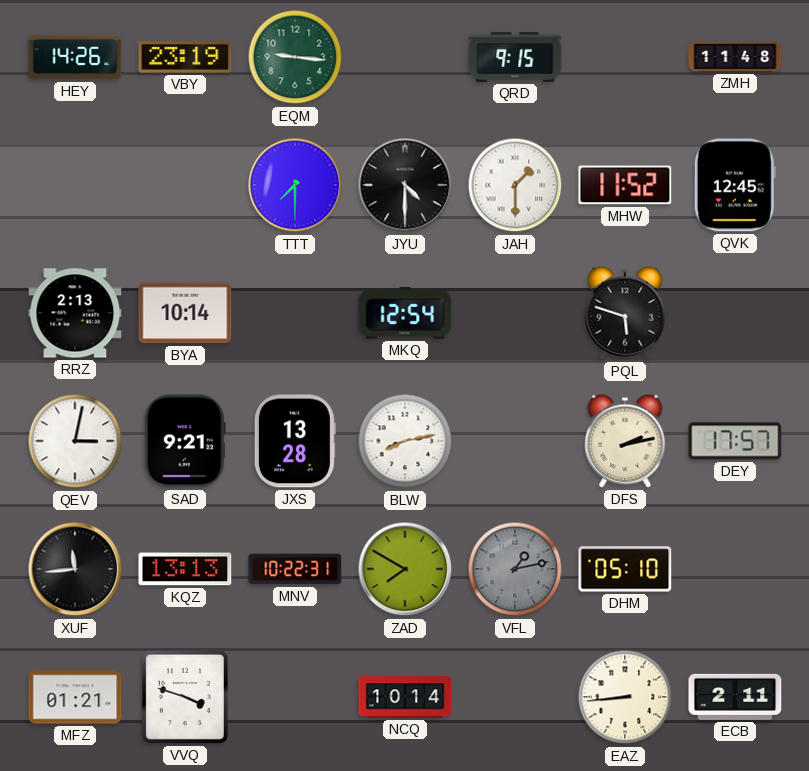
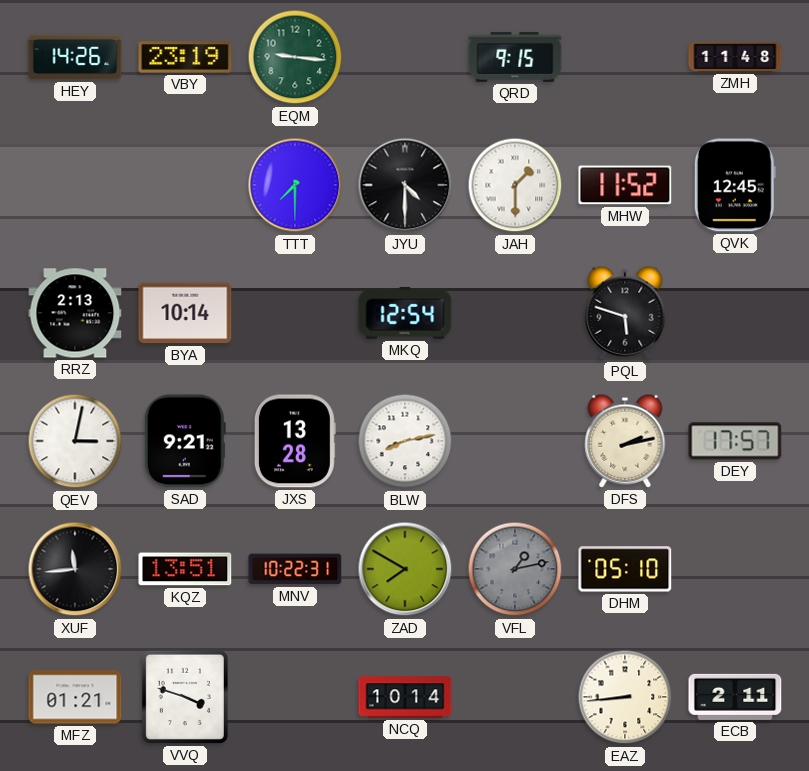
KQZ: 13:13 -> 13:51
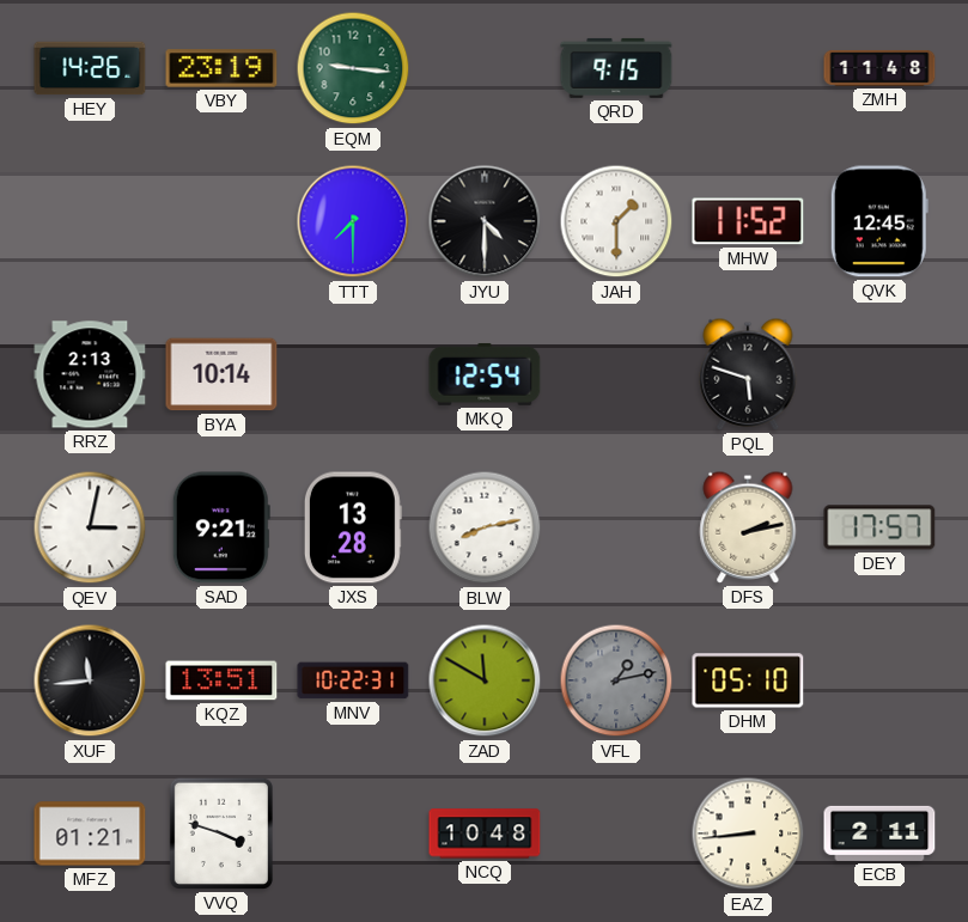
ZAD: 7:50 -> 11:50
NCQ: 10:14 -> 10:48
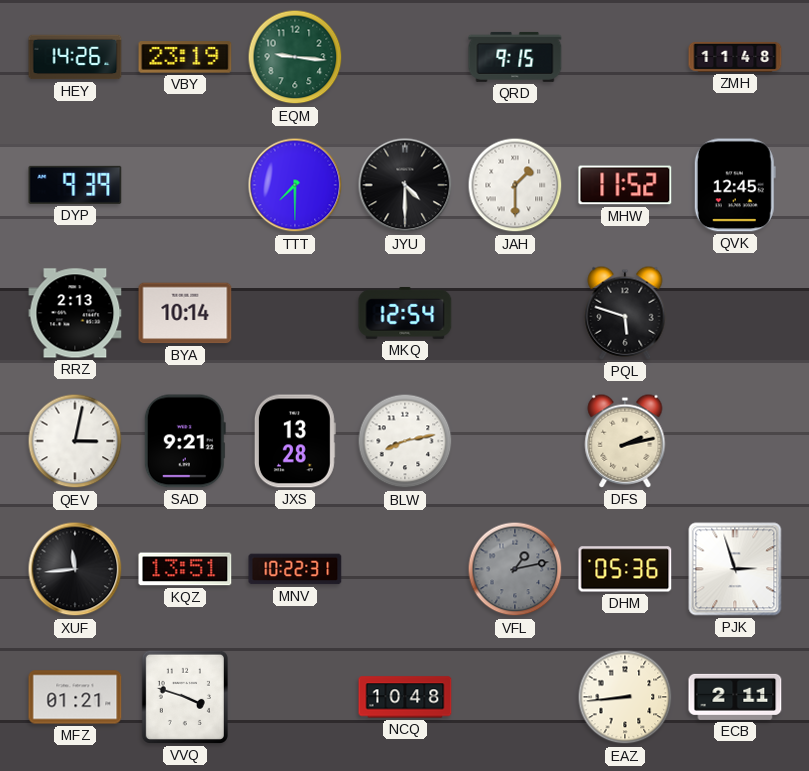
DYP: none -> 9:39
DEY: 17:57 -> none
ZAD: 11:50 -> none
DHM: 05:10 -> 05:36
PJK: none -> 2:57
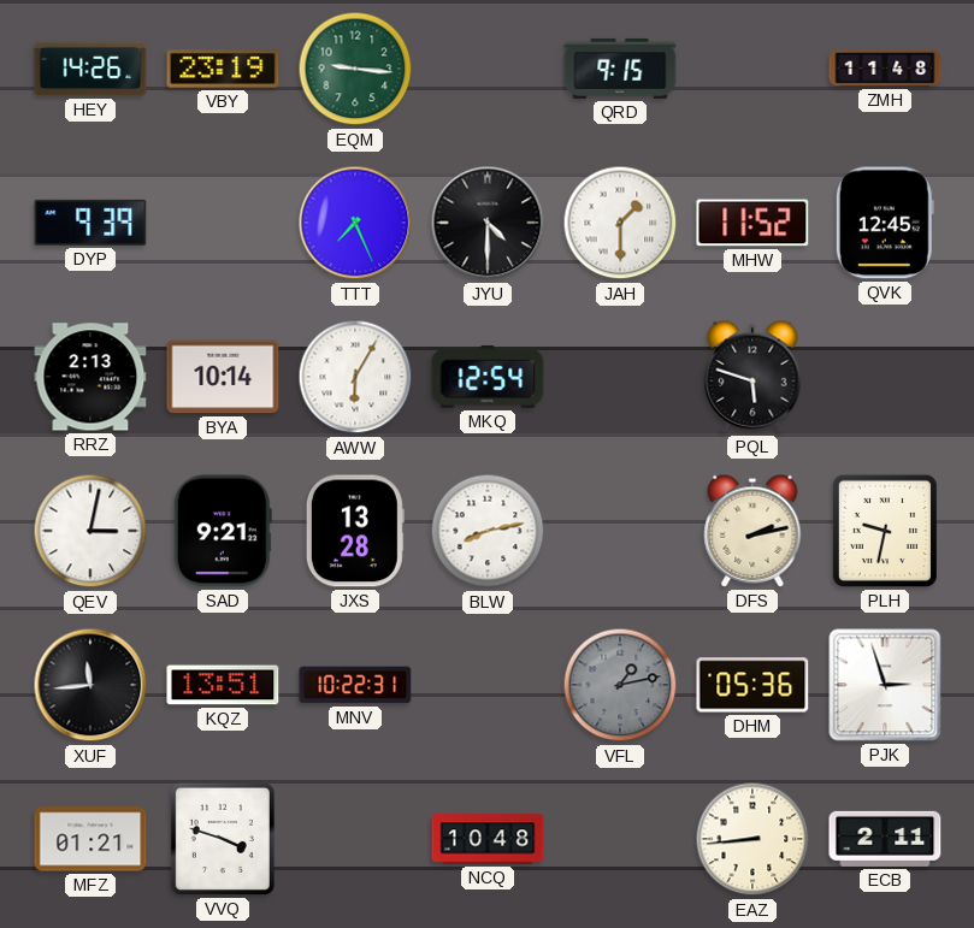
TTT: 7:30 -> 7:26
AWW: none -> 6:05
PLH: none -> 9:32
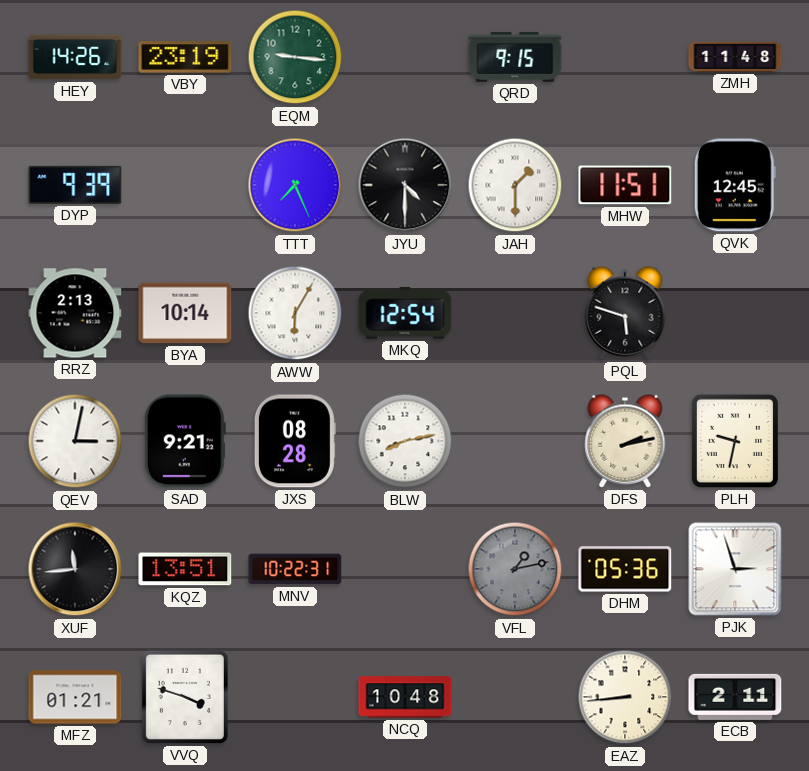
MHW: 11:52 -> 11:51
JXS: 13:28 -> 08:28
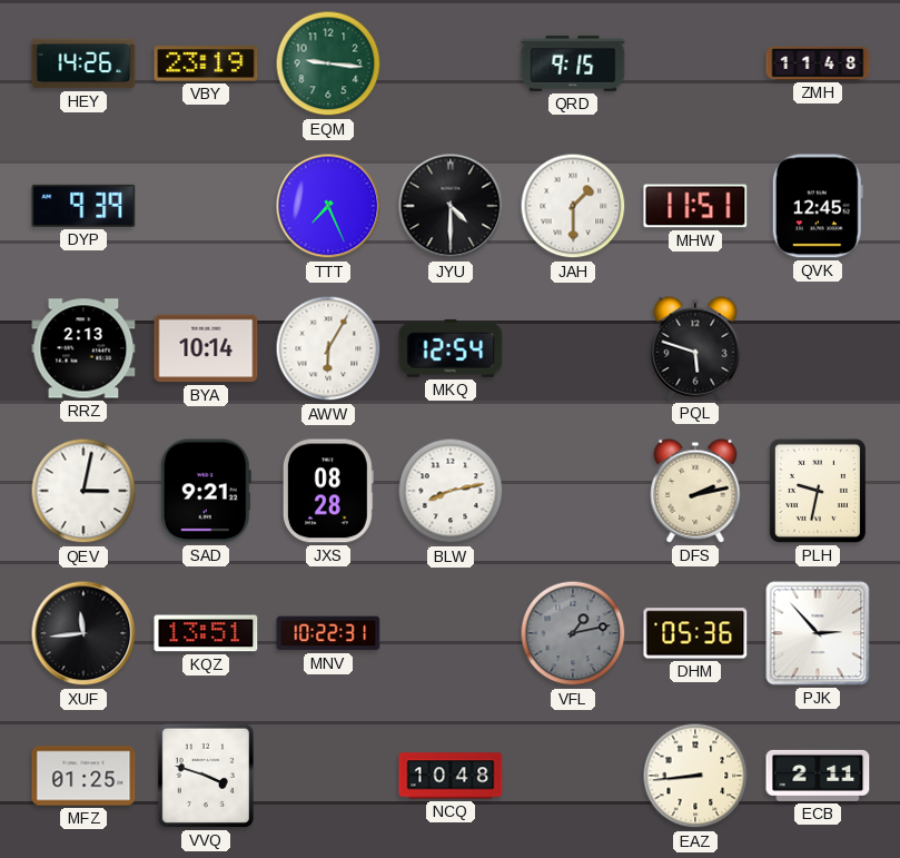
PJK: 2:57 -> 2:53
MFZ: 01:21 -> 01:25
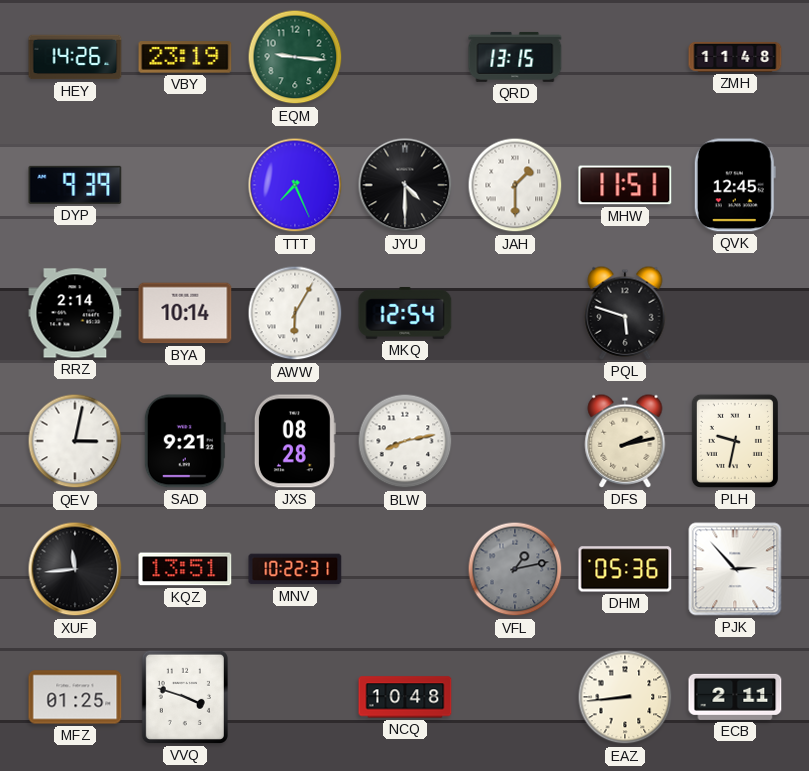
QRD: 9:15 -> 13:15
RRZ: 2:13 -> 2:14
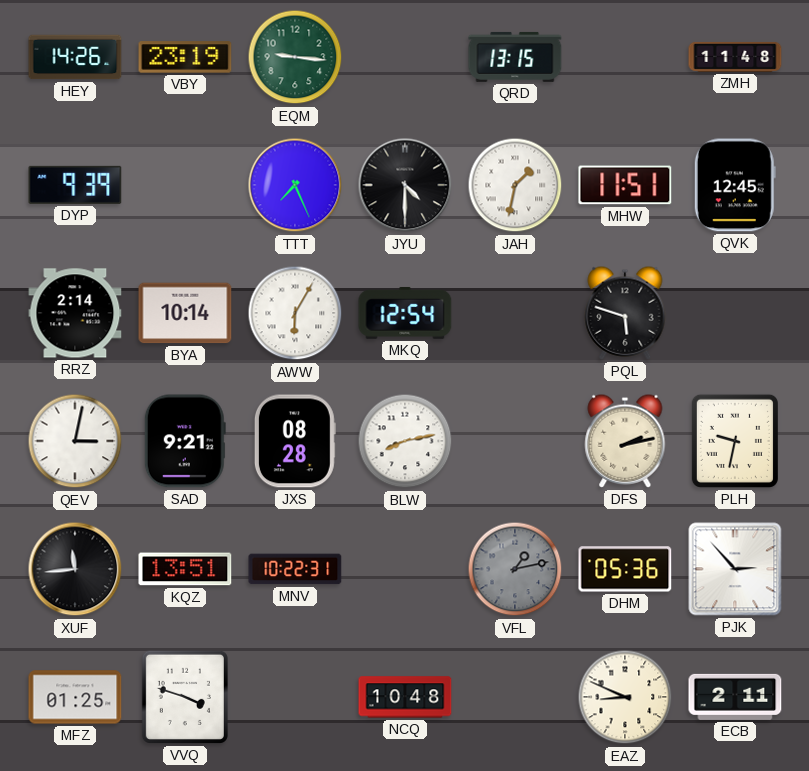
JAH: 1:30 -> 1:32
EAZ: 8:44 -> 8:49
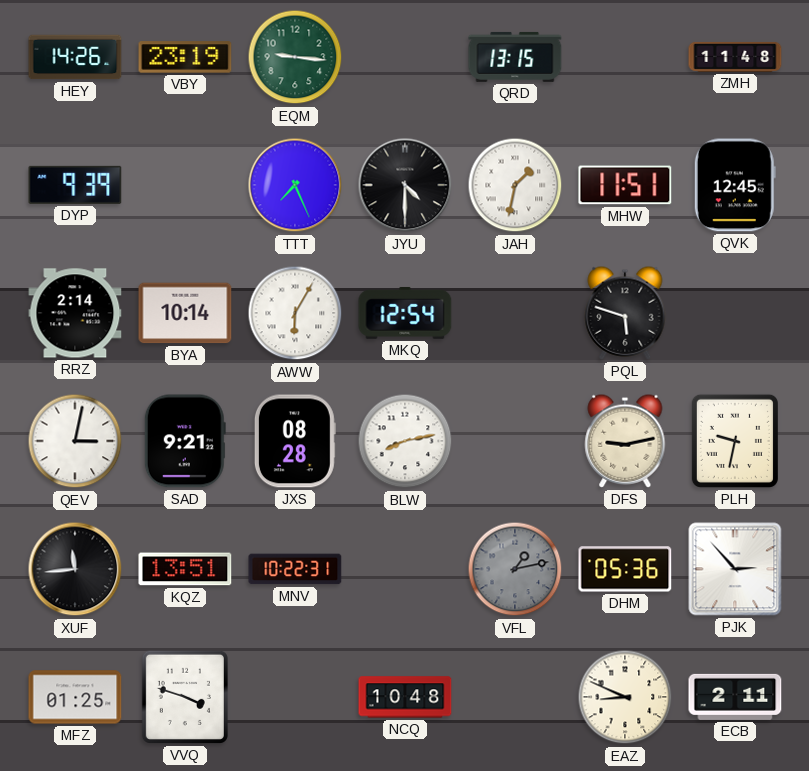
DFS: 2:13 -> 9:13
